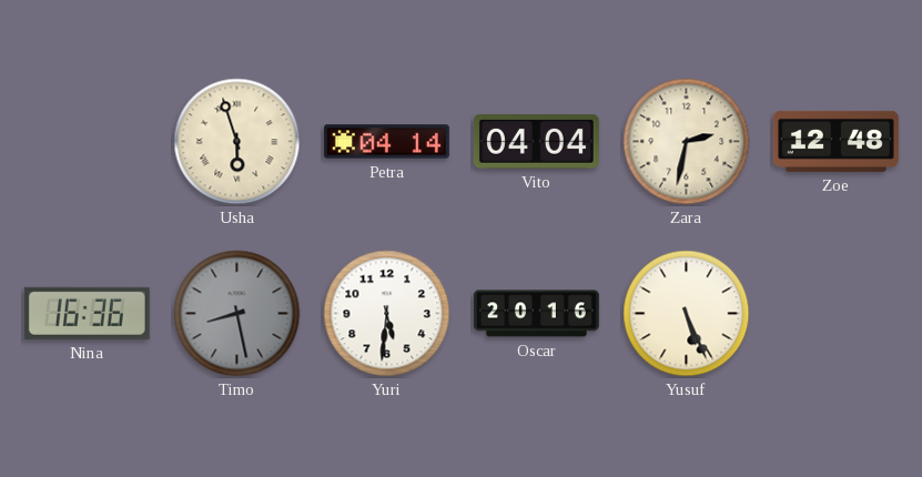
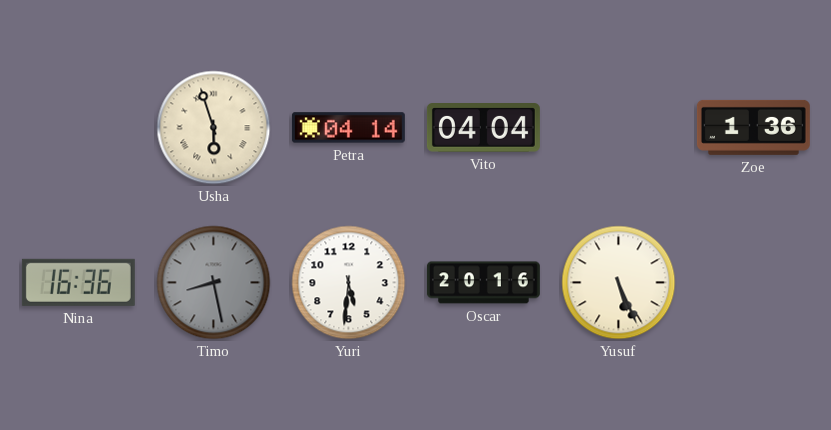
Zara: 2:32 -> none
Zoe: 12:48 -> 1:36
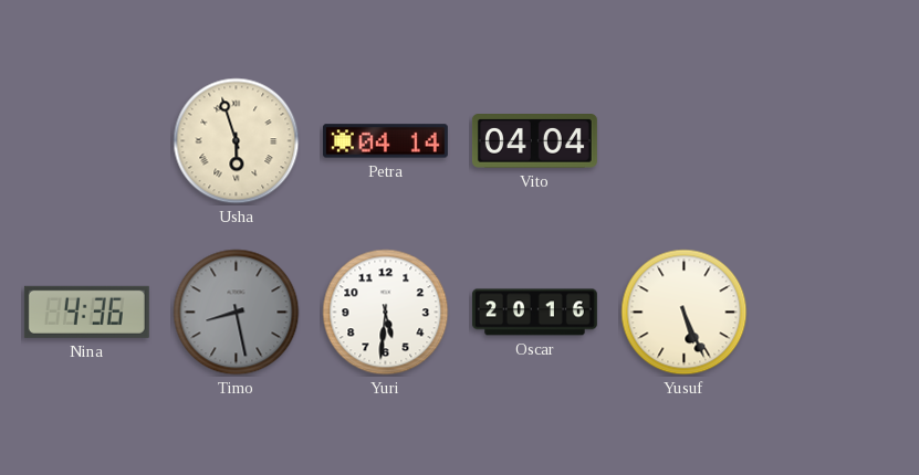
Zoe: 1:36 -> none
Nina: 16:36 -> 4:36
